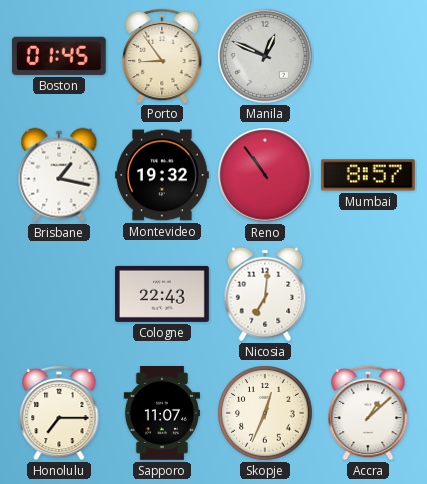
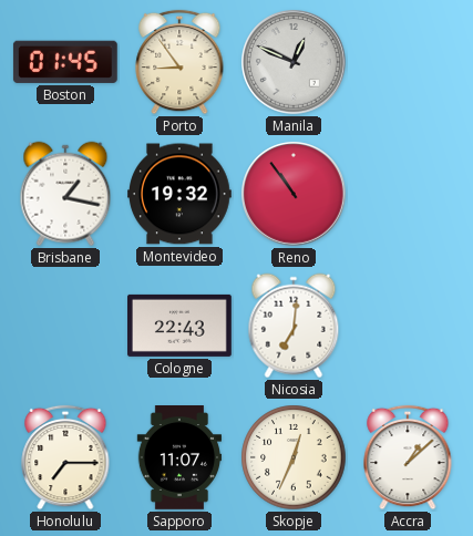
Mumbai: 8:57 -> none
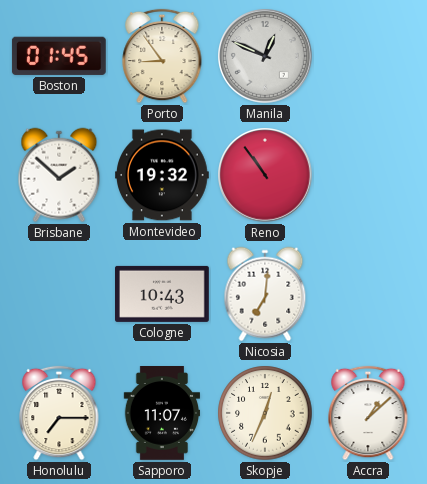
Brisbane: 1:17 -> 1:52
Cologne: 22:43 -> 10:43
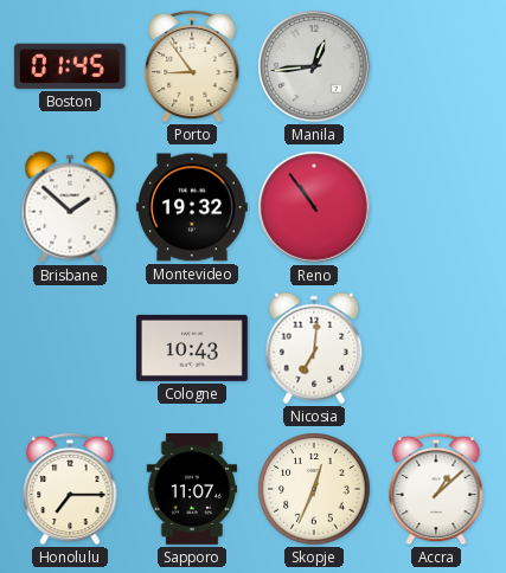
Manila: 12:49 -> 12:44
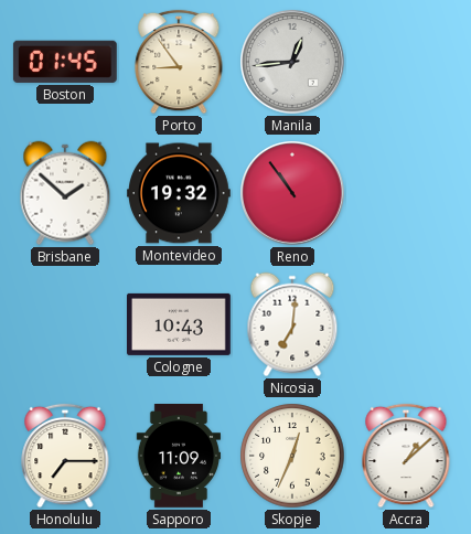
Sapporo: 11:07 -> 11:09
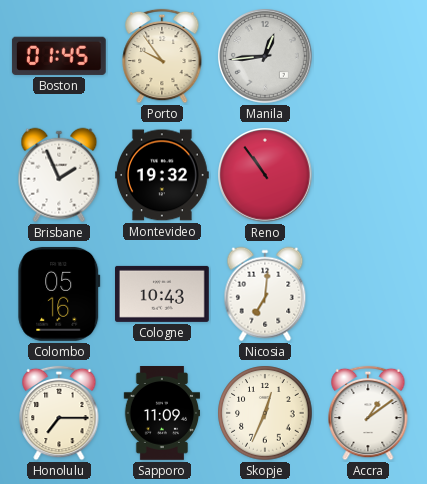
Porto: 8:54 -> 9:54
Brisbane: 1:52 -> 1:56
Colombo: none -> 05:16
Accra: 1:08 -> 1:09
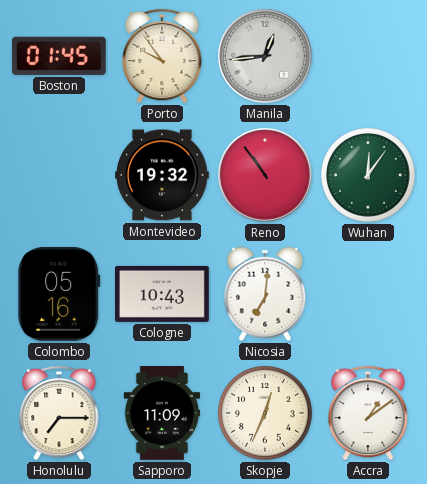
Brisbane: 1:56 -> none
Wuhan: none -> 12:06
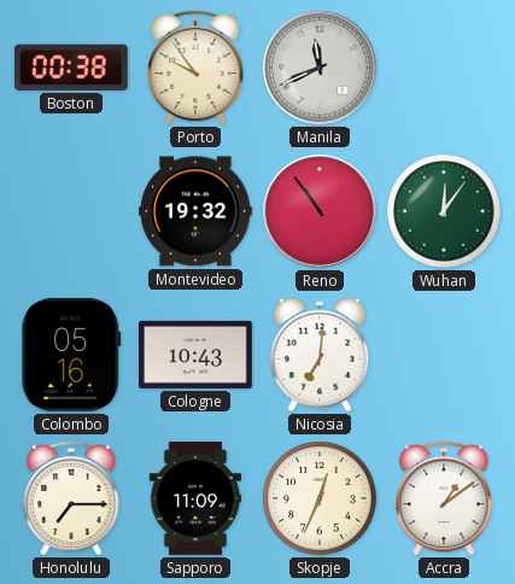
Boston: 01:45 -> 00:38
Manila: 12:44 -> 11:41
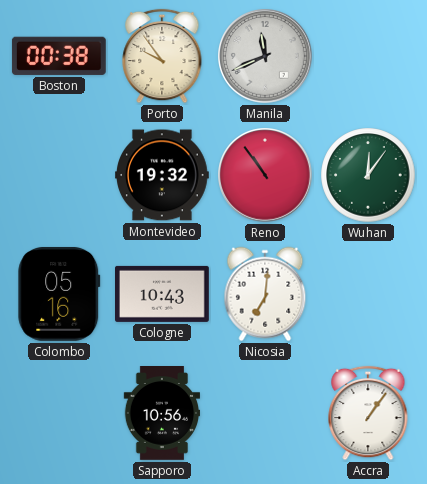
Honolulu: 7:15 -> none
Sapporo: 11:09 -> 10:56
Skopje: 12:34 -> none
Accra: 1:09 -> 1:06
